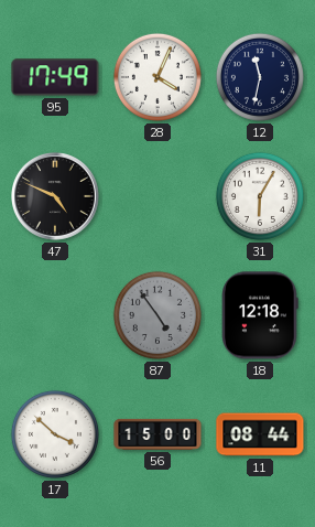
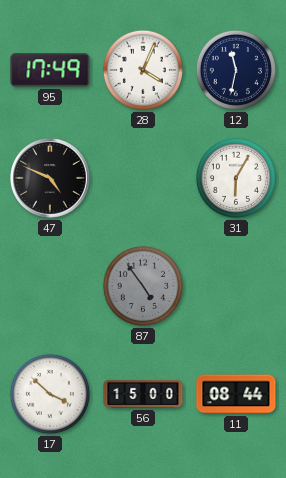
18: 12:18 -> none
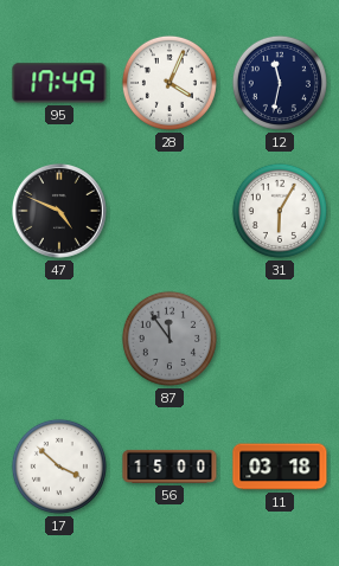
87: 4:54 -> 11:54
11: 08:44 -> 03:18
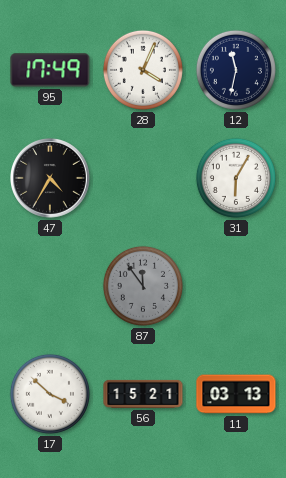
47: 4:49 -> 4:35
56: 15:00 -> 15:21
11: 03:18 -> 03:13
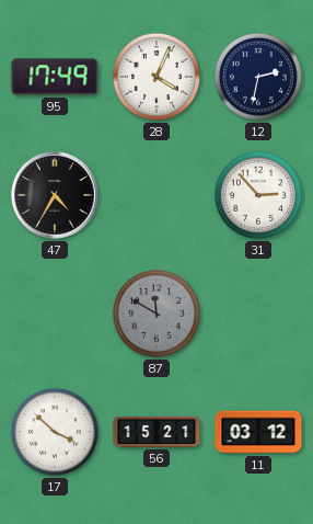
12: 11:32 -> 2:32
31: 6:05 -> 2:53
87: 11:54 -> 11:50
11: 03:13 -> 03:12
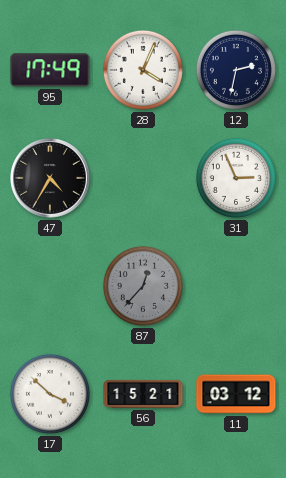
31: 2:53 -> 2:56
87: 11:50 -> 12:37
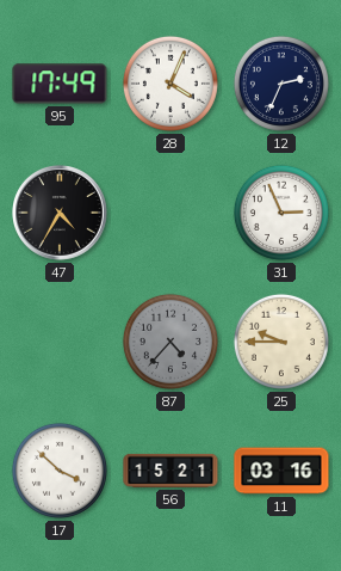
12: 2:32 -> 2:34
87: 12:37 -> 4:37
25: none -> 9:45
11: 03:12 -> 03:16
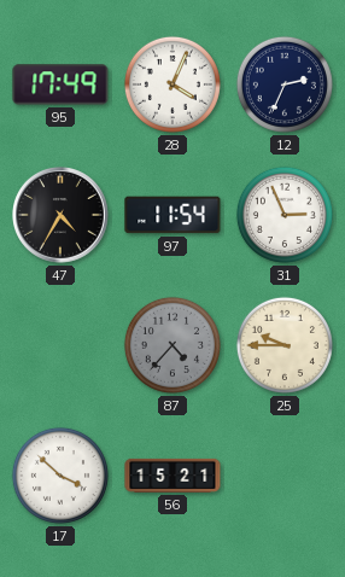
97: none -> 11:54
11: 03:16 -> none
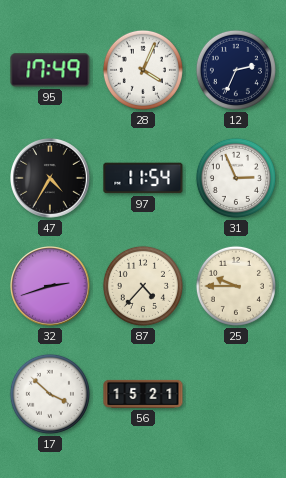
32: none -> 2:42
87 dial: grey -> cream
